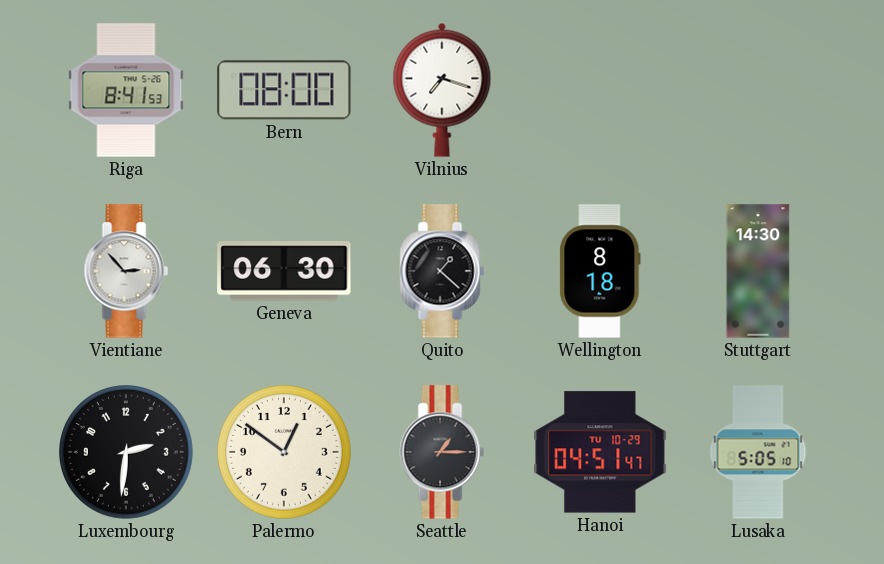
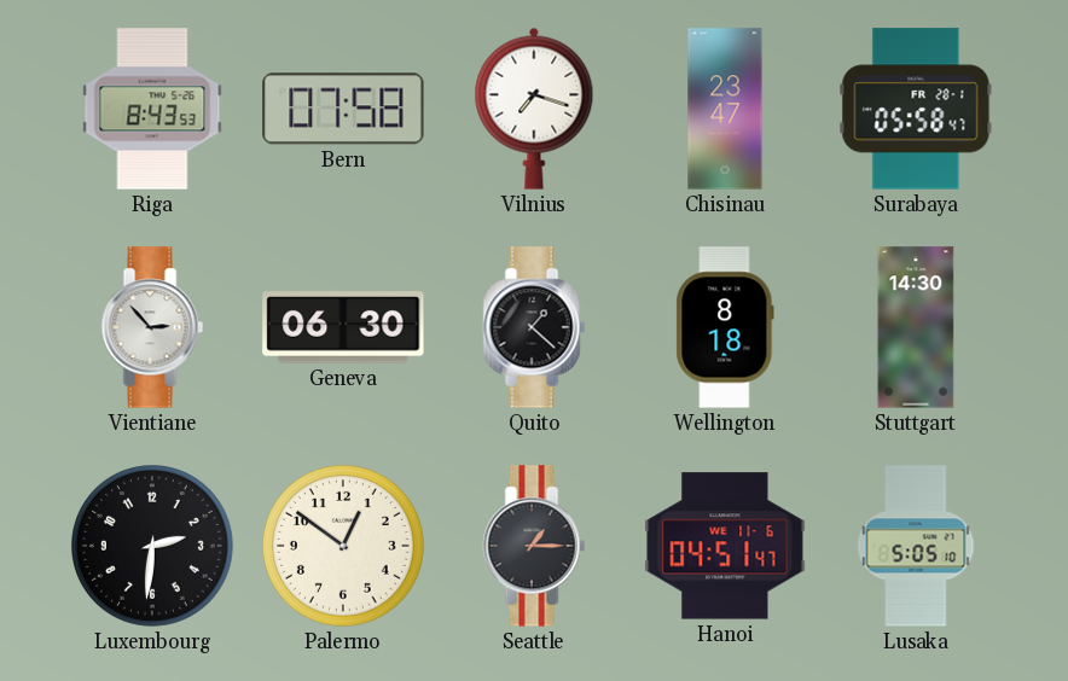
Riga: 8:41 -> 8:43
Bern: 08:00 -> 07:58
Chisinau: none -> 23:47
Surabaya: none -> 05:58
Hanoi date: TU 10-29 -> WE 11-6
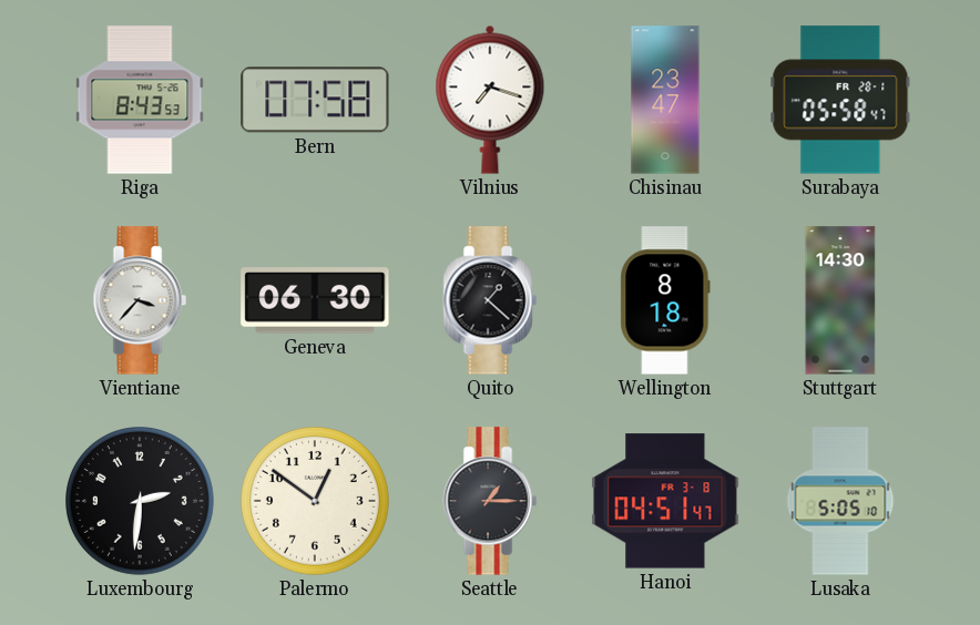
Vientiane: 2:53 -> 3:37
Hanoi date: WE 11-6 -> FR 3-8
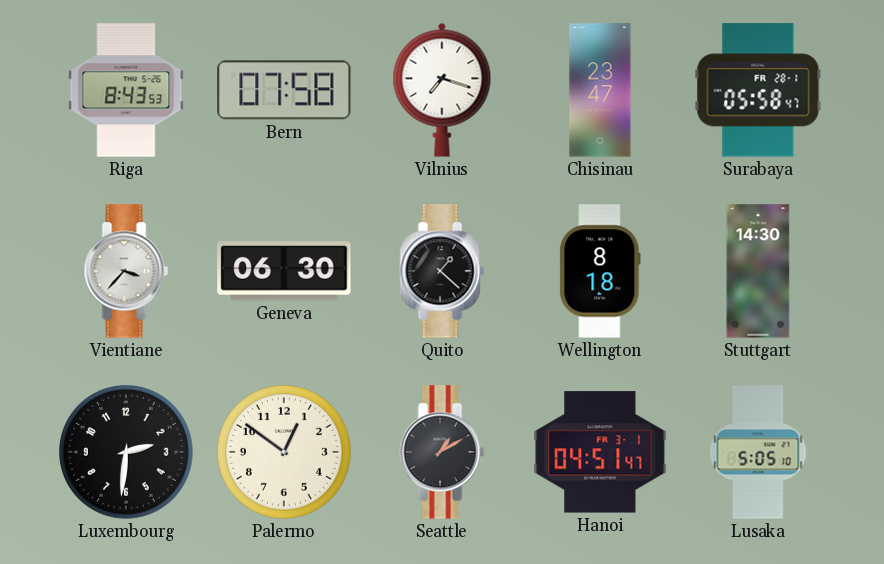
Seattle: 1:15 -> 1:10
Hanoi date: FR 3-8 -> FR 3-1
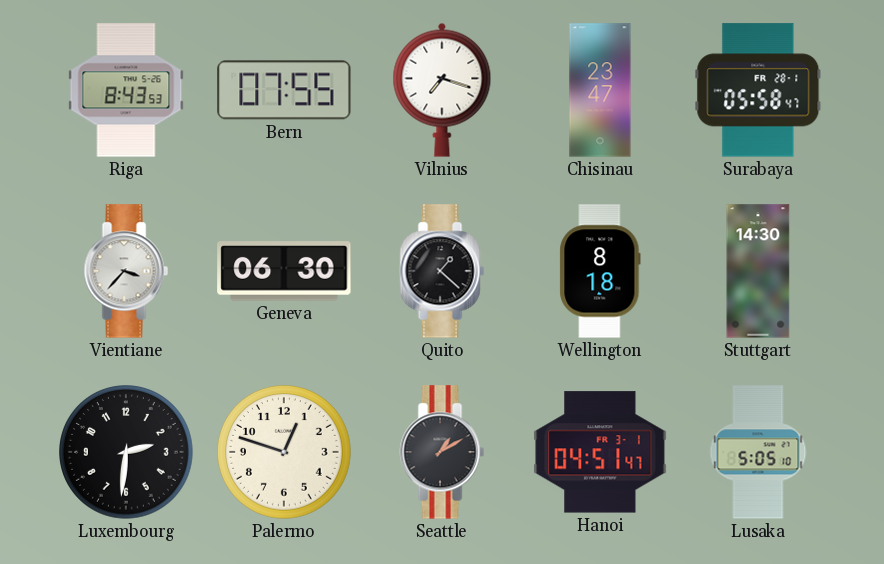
Bern: 07:58 -> 07:55
Palermo: 12:51 -> 12:48
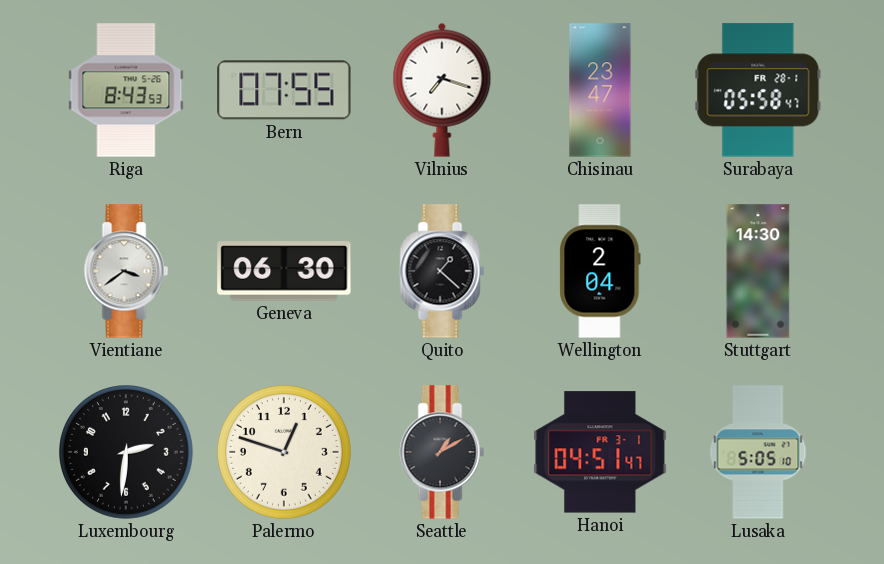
Vientiane: 3:37 -> 3:39
Wellington: 8:18 -> 2:04
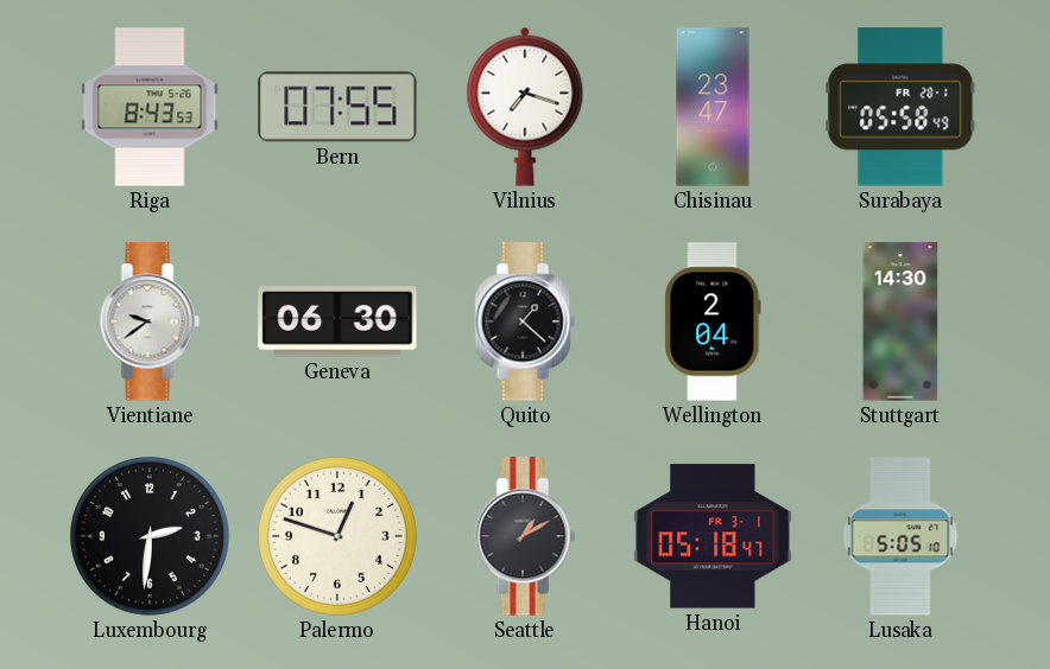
Surabaya: 05:58:47 -> 05:58:49
Vientiane: 3:39 -> 9:39
Hanoi: 04:51 -> 05:18
